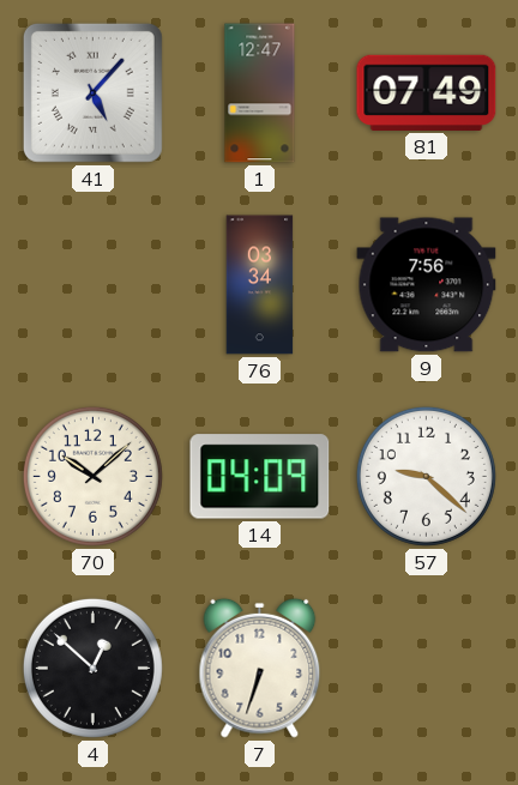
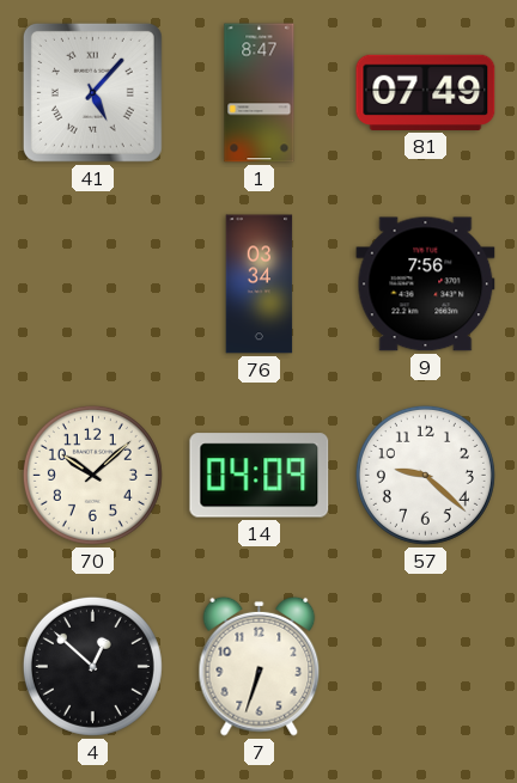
1: 12:47 -> 8:47
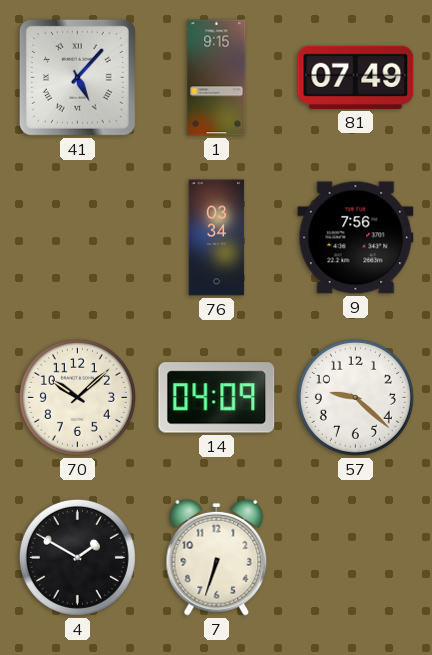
1: 8:47 -> 9:15
4: 12:52 -> 1:50
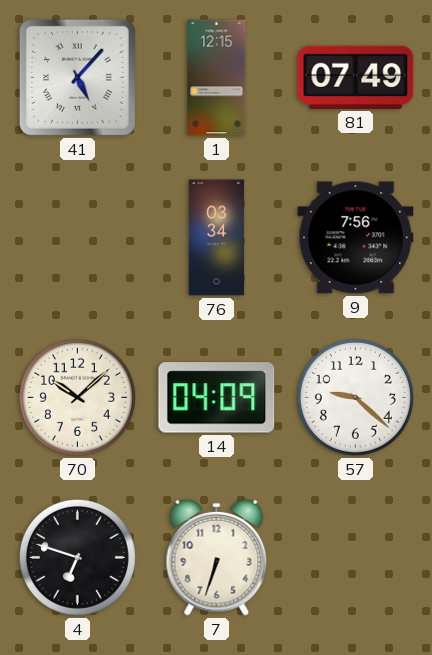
1: 9:15 -> 12:15
4: 1:50 -> 6:48
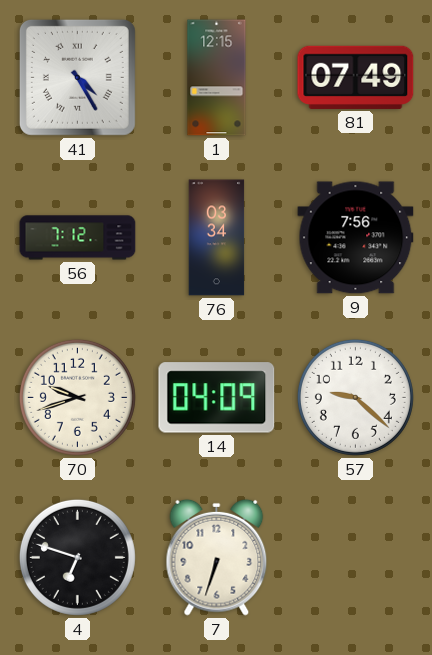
41: 5:07 -> 4:25
56: none -> 7:12
70: 10:08 -> 9:42
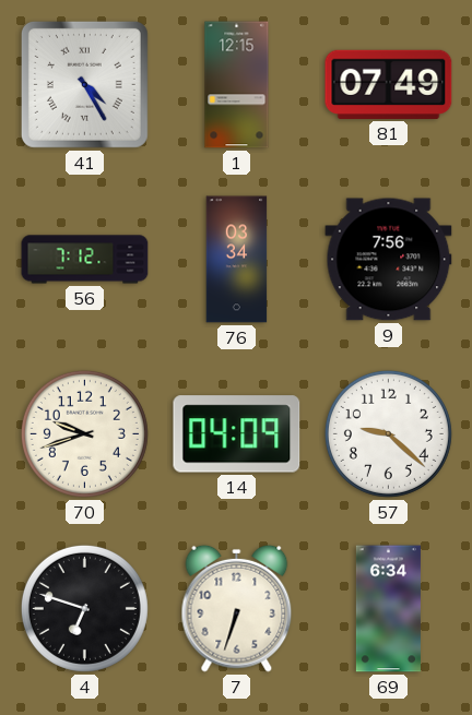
69: none -> 6:34
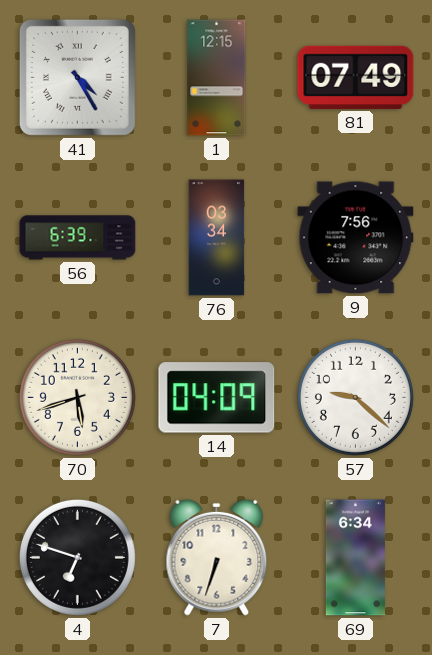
56: 7:12 -> 6:39
70: 9:42 -> 5:42
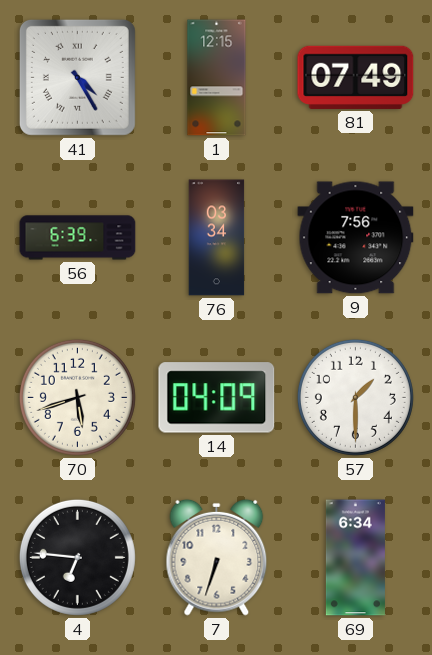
57: 9:22 -> 1:30
4: 6:48 -> 6:46
